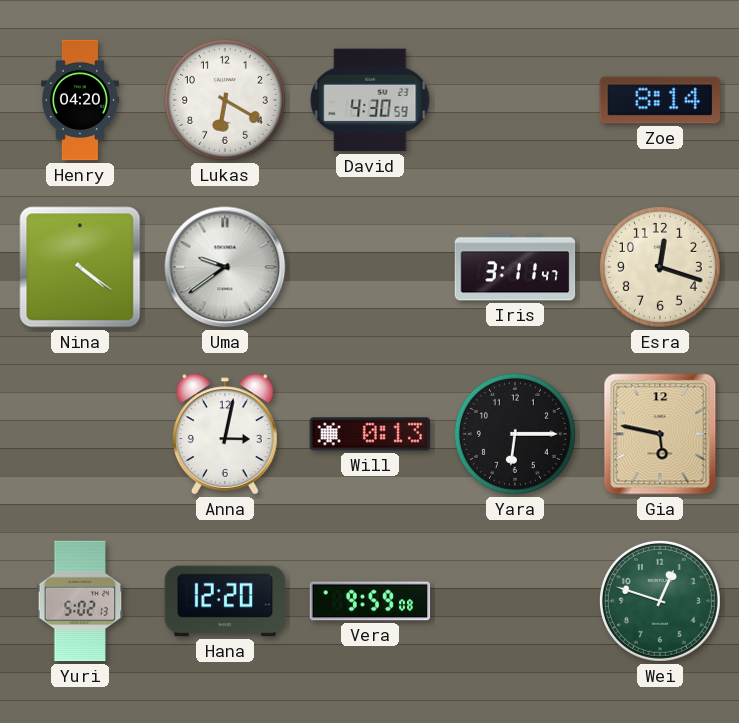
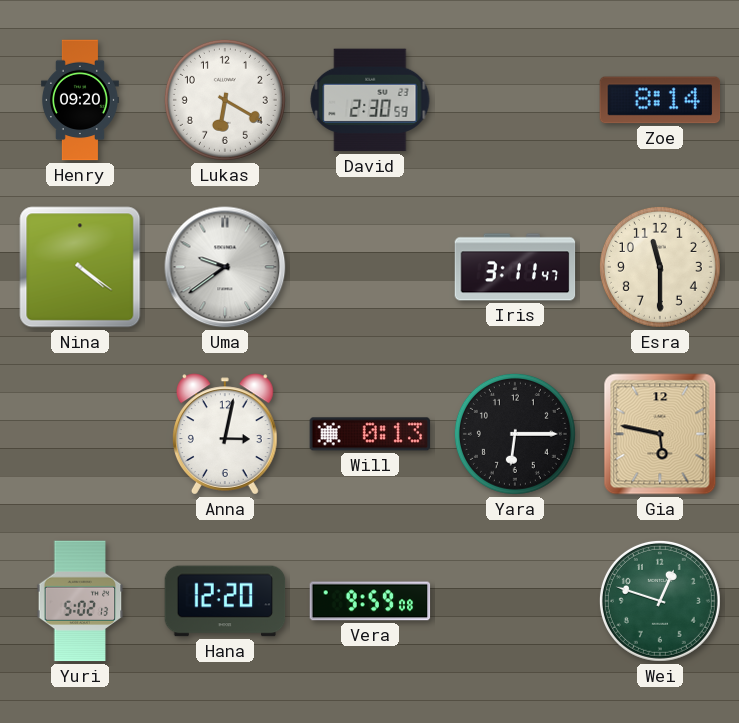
Henry: 04:20 -> 09:20
David: 4:30 -> 2:30
Esra: 12:18 -> 11:30
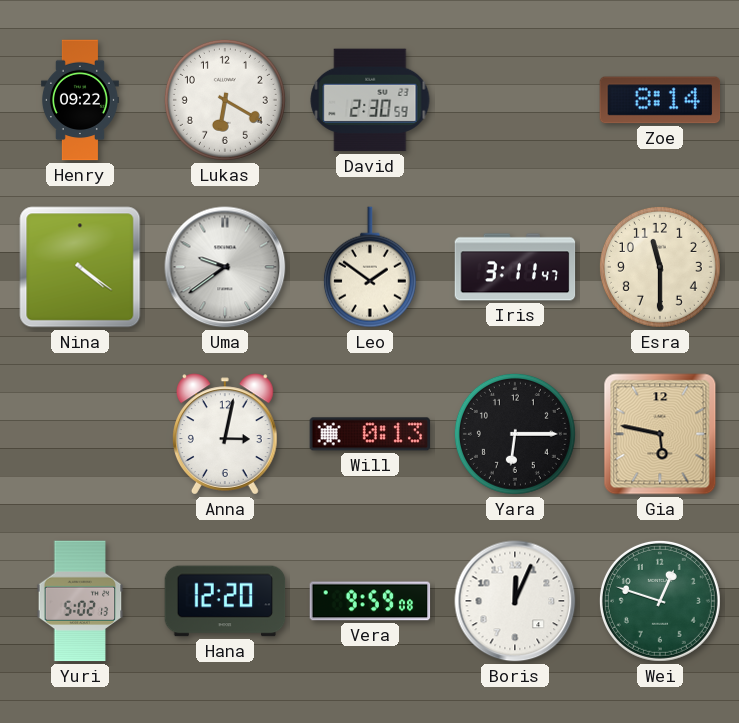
Henry: 09:20 -> 09:22
Leo: none -> 1:51
Boris: none -> 12:04
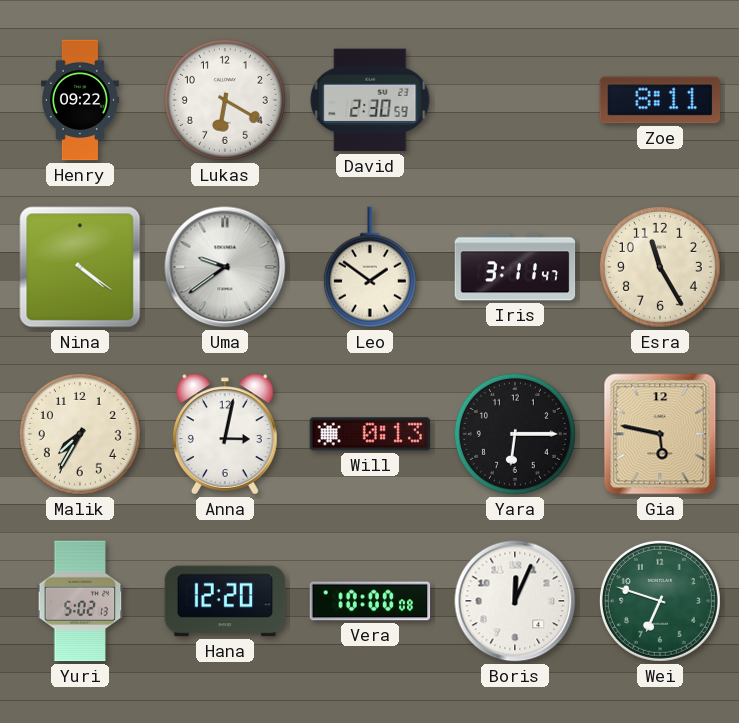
Zoe: 8:14 -> 8:11
Esra: 11:30 -> 11:25
Malik: none -> 7:35
Vera: 9:59 -> 10:00
Wei: 12:48 -> 6:48
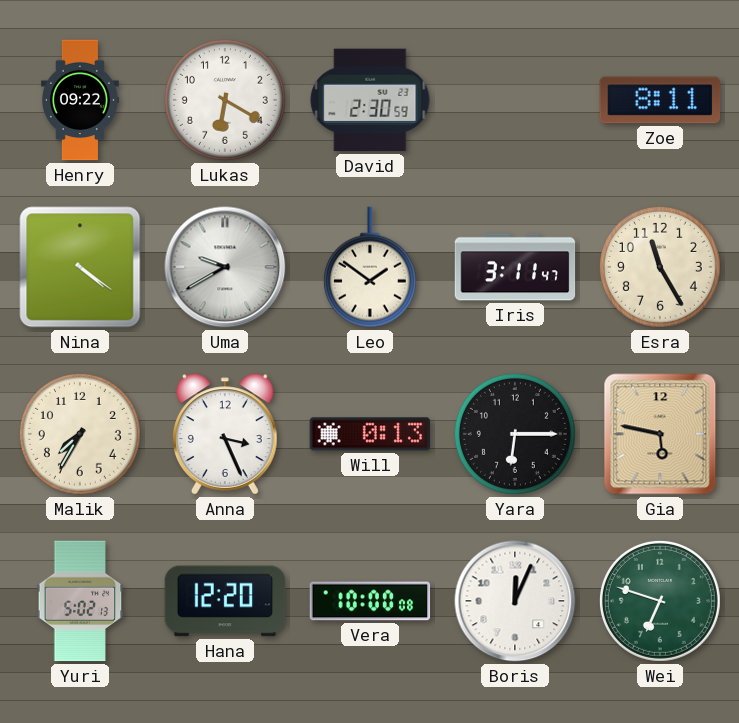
Uma: 9:39 -> 9:40
Anna: 3:02 -> 3:26
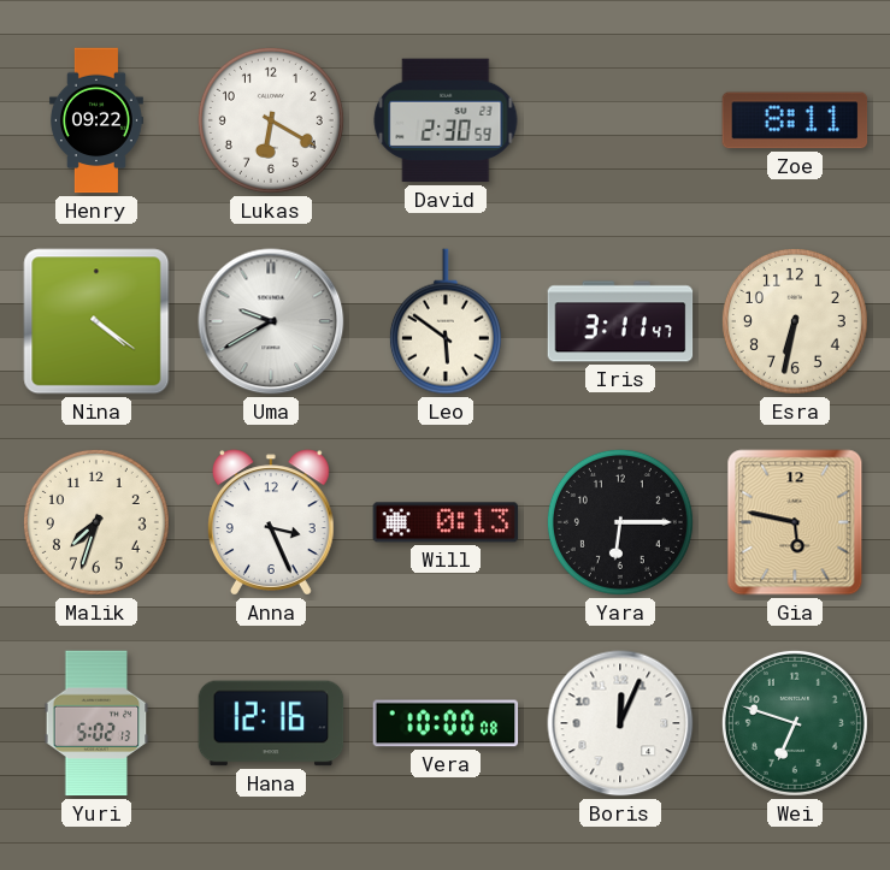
Leo: 1:51 -> 5:51
Esra: 11:25 -> 6:32
Malik: 7:35 -> 7:33
Hana: 12:20 -> 12:16
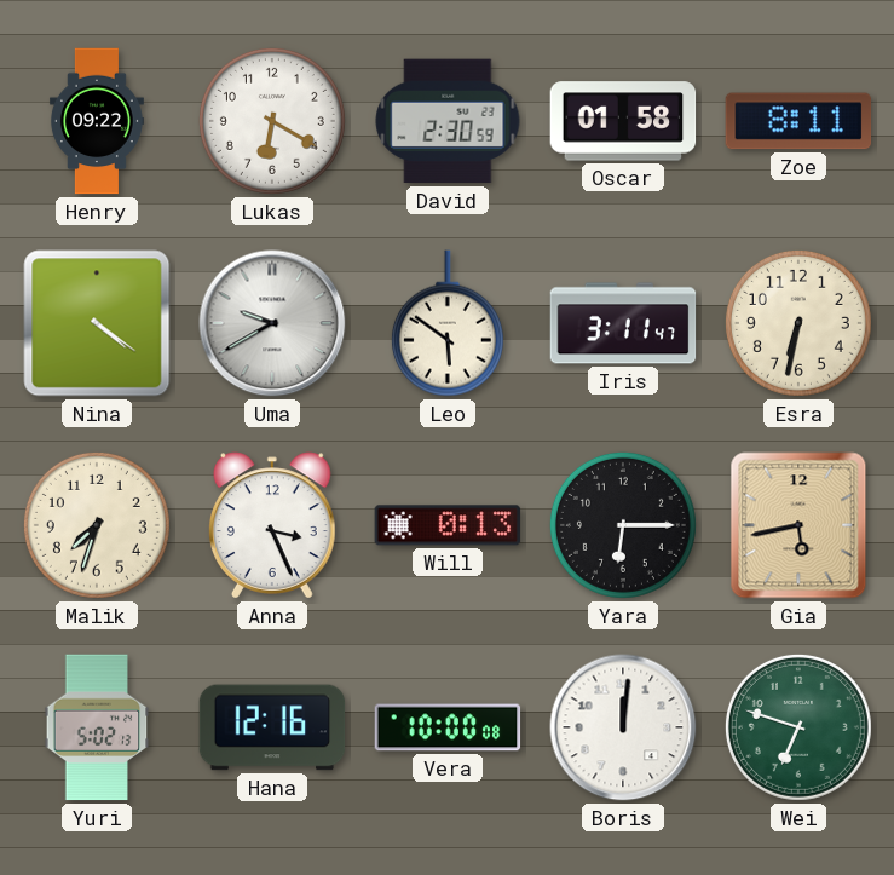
Oscar: none -> 01:58
Gia: 5:47 -> 5:43
Boris: 12:04 -> 12:01
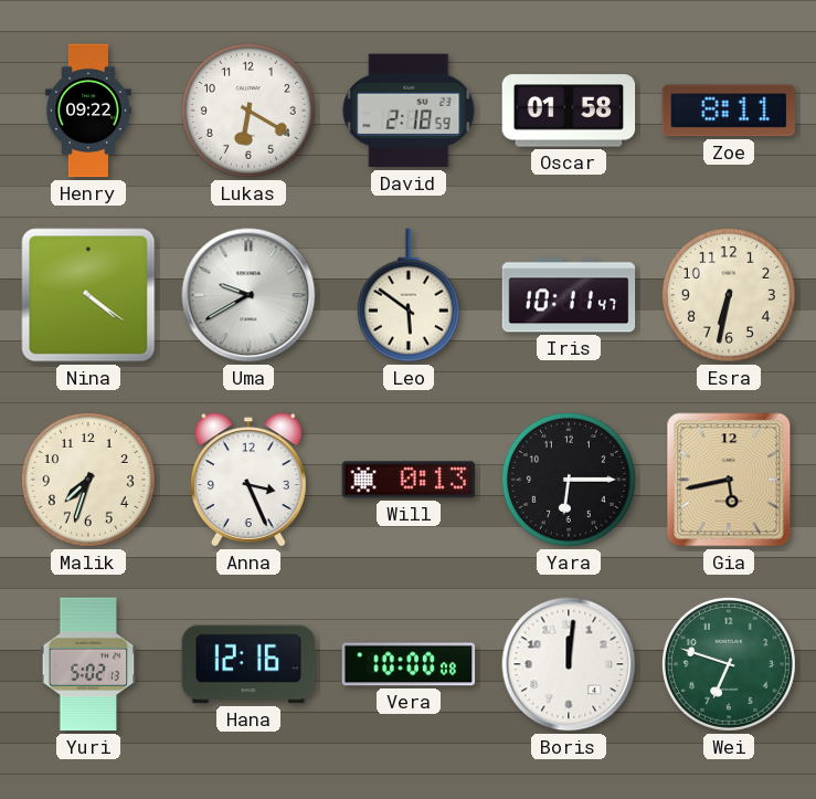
David: 2:30 -> 2:18
Iris: 3:11 -> 10:11
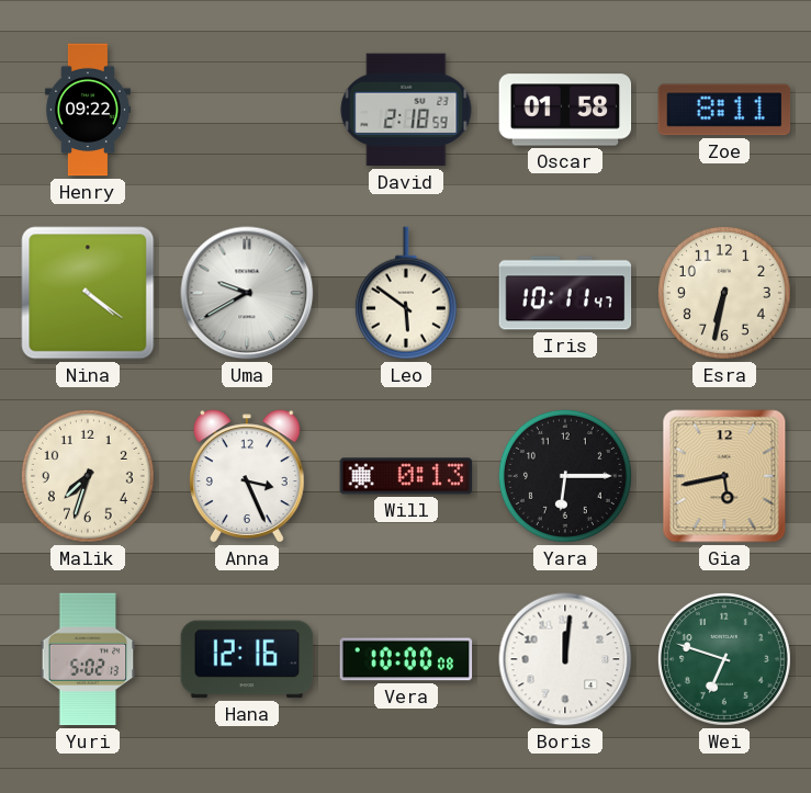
Lukas: 6:20 -> none
